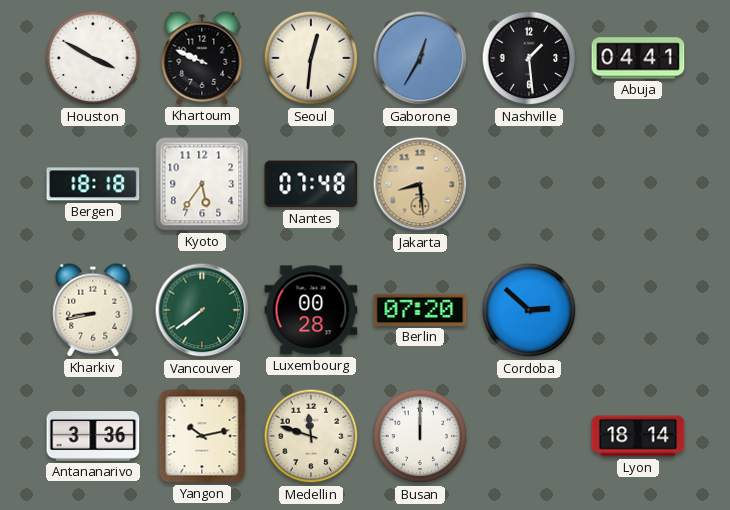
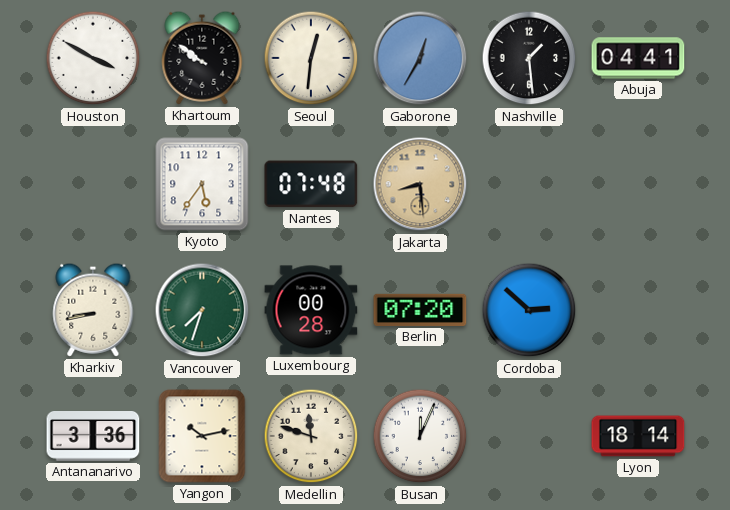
Khartoum: 9:49 -> 9:51
Bergen: 18:18 -> none
Vancouver: 7:39 -> 7:33
Busan: 12:00 -> 12:04
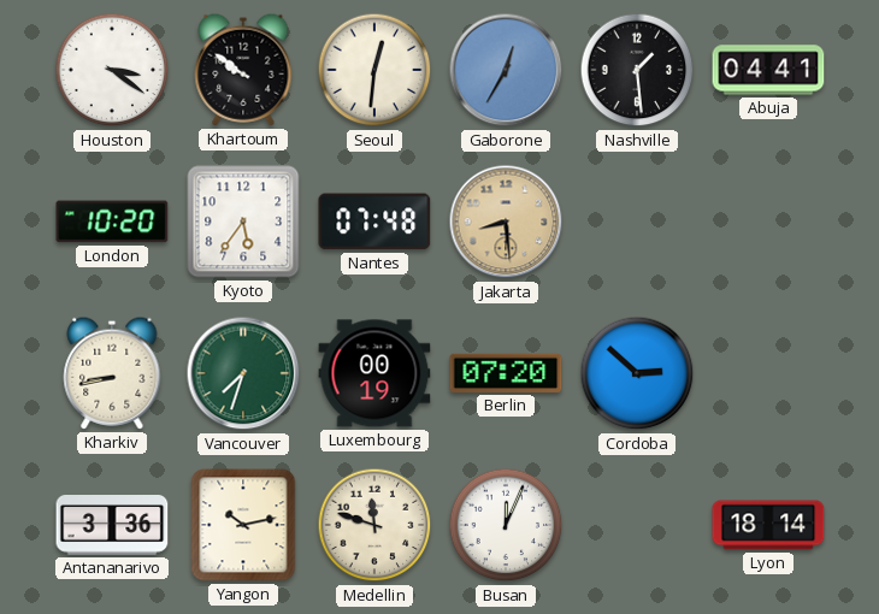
Houston: 3:50 -> 3:21
London: none -> 10:20
Luxembourg: 00:28 -> 00:19
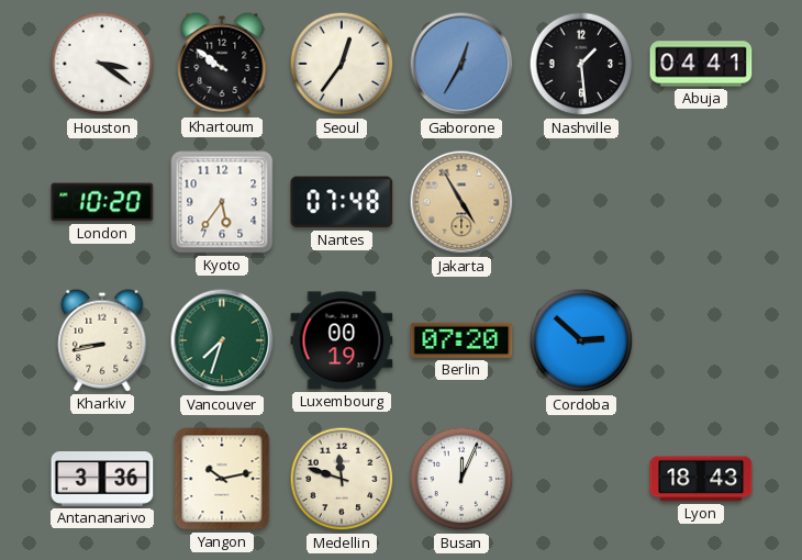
Seoul: 12:31 -> 12:36
Jakarta: 8:29 -> 4:55
Lyon: 18:14 -> 18:43
